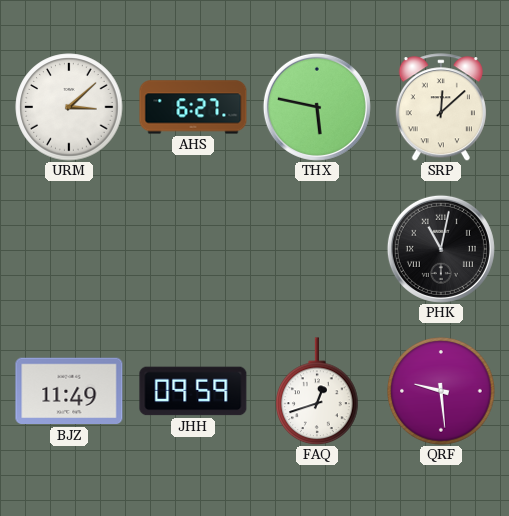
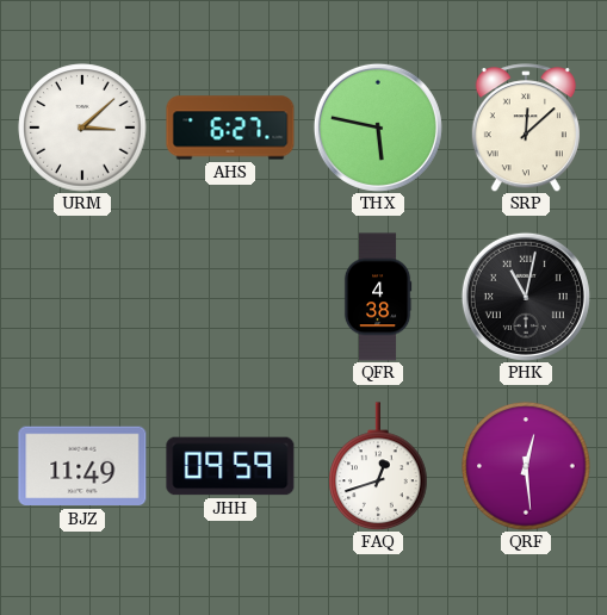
QFR: none -> 4:38
QRF: 9:29 -> 12:29
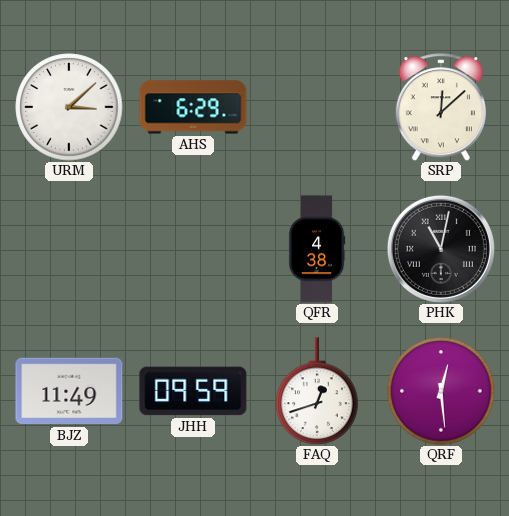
AHS: 6:27 -> 6:29
THX: 5:47 -> none
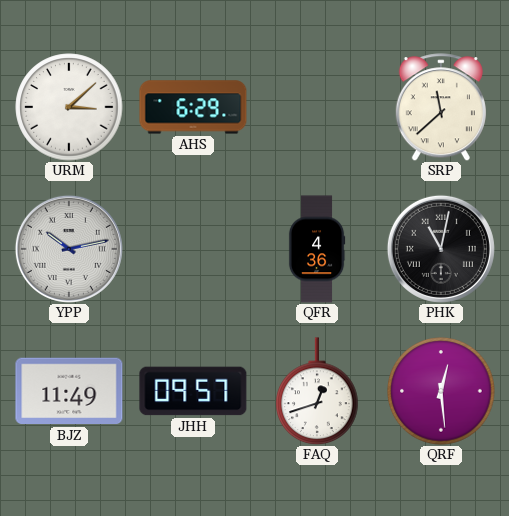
SRP: 12:08 -> 11:38
YPP: none -> 10:13
QFR: 4:38 -> 4:36
JHH: 09:59 -> 09:57
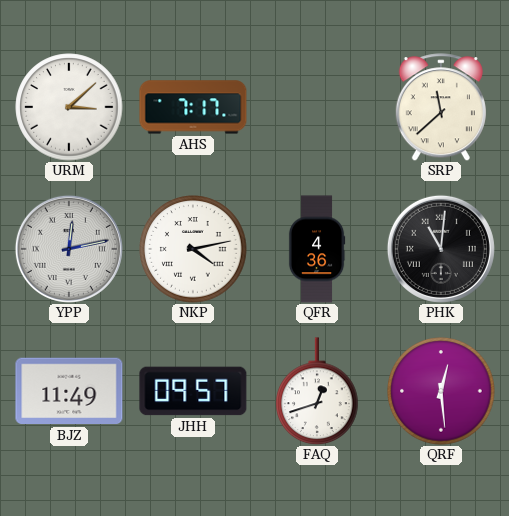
AHS: 6:29 -> 7:17
YPP: 10:13 -> 12:13
NKP: none -> 4:13
PHK: 11:02 -> 11:01
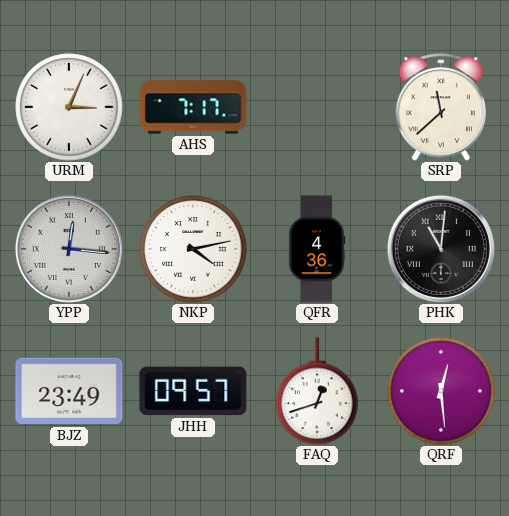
URM: 3:08 -> 3:04
YPP: 12:13 -> 12:16
BJZ: 11:49 -> 23:49
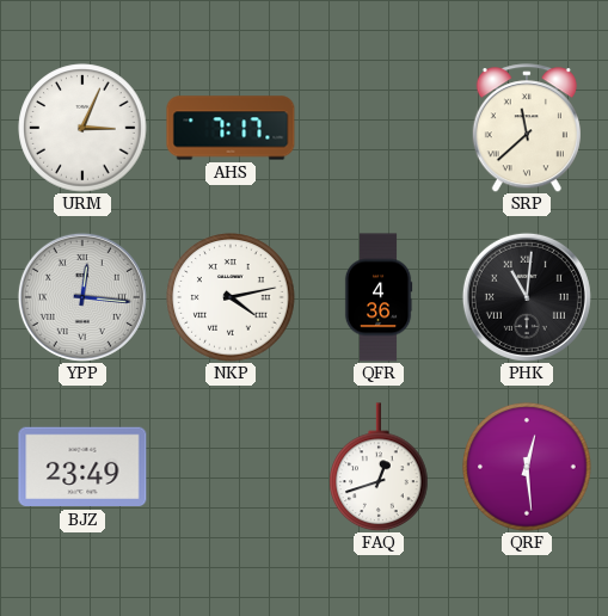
JHH: 09:57 -> none
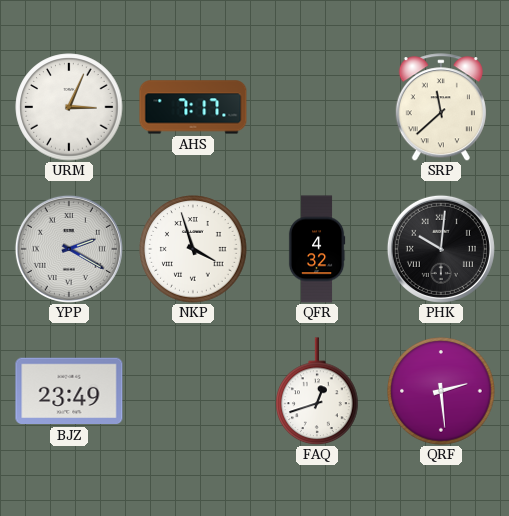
YPP: 12:16 -> 2:20
NKP: 4:13 -> 3:57
QFR: 4:36 -> 4:32
PHK: 11:01 -> 10:01
QRF: 12:29 -> 2:29
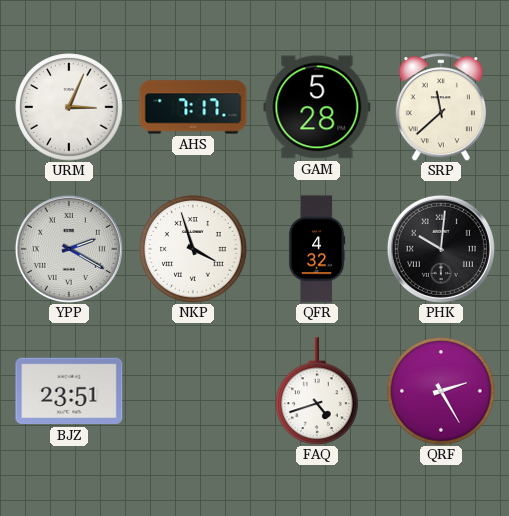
GAM: none -> 5:28
BJZ: 23:49 -> 23:51
FAQ: 12:42 -> 4:42
QRF: 2:29 -> 2:25
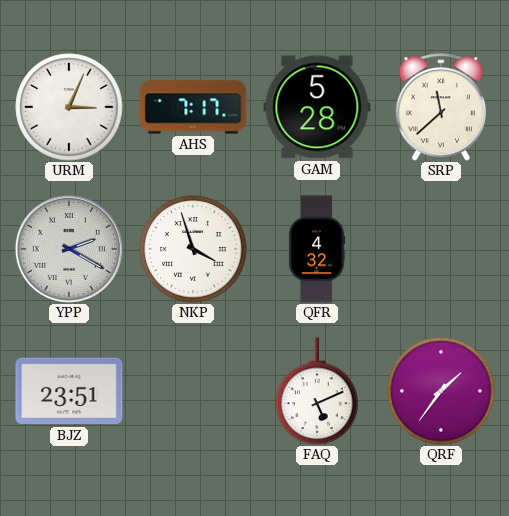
PHK: 10:01 -> none
FAQ: 4:42 -> 5:11
QRF: 2:25 -> 1:36
